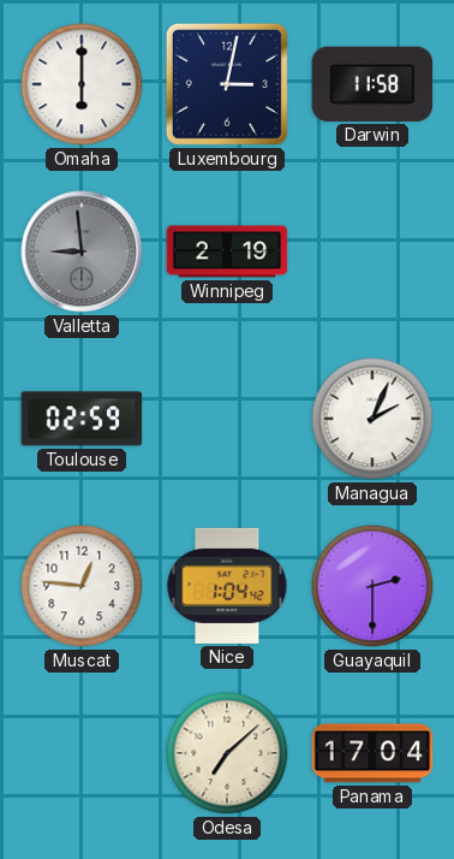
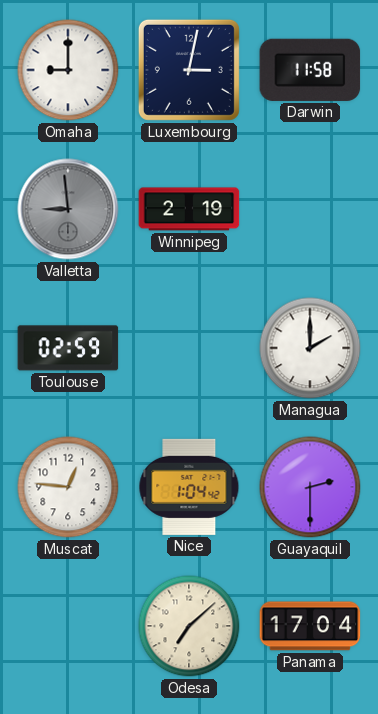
Omaha: 6:00 -> 9:00
Managua: 2:04 -> 2:00
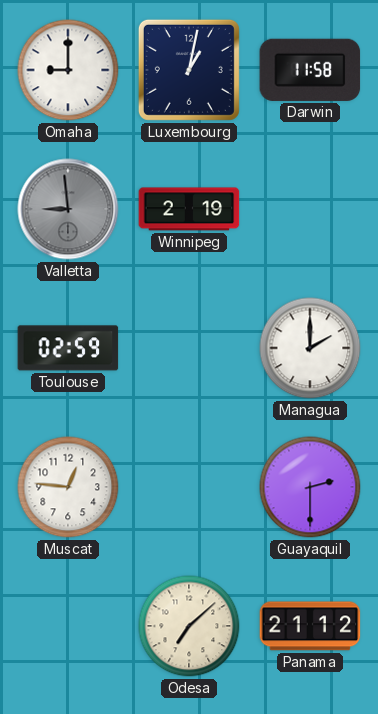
Luxembourg: 3:02 -> 1:02
Nice: 1:04 -> none
Panama: 17:04 -> 21:12
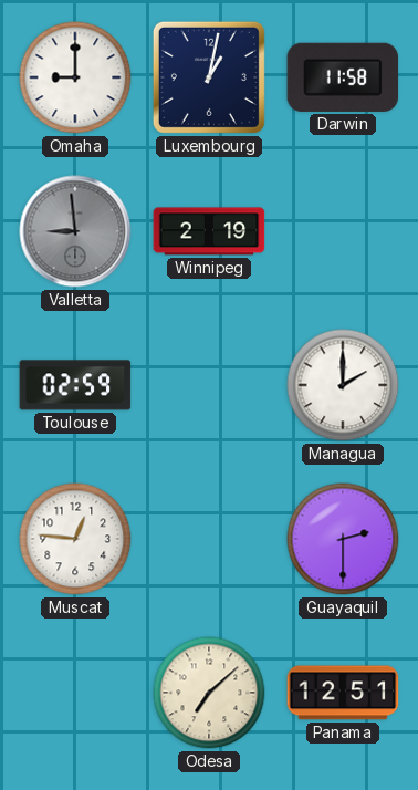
Panama: 21:12 -> 12:51
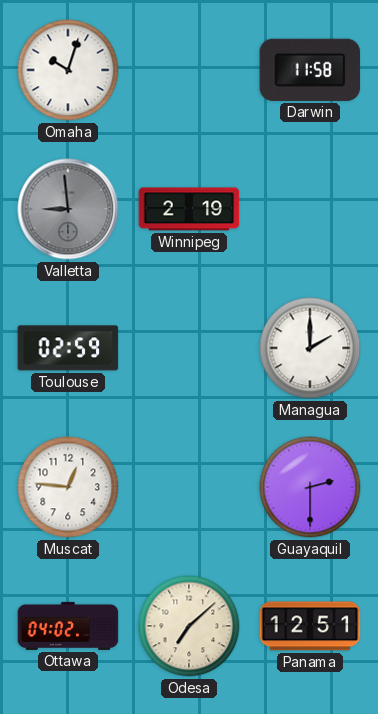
Omaha: 9:00 -> 10:03
Luxembourg: 1:02 -> none
Ottawa: none -> 04:02
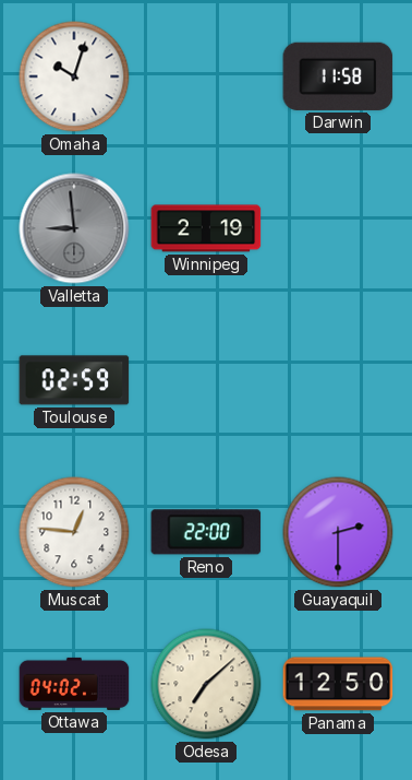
Managua: 2:00 -> none
Reno: none -> 22:00
Panama: 12:51 -> 12:50
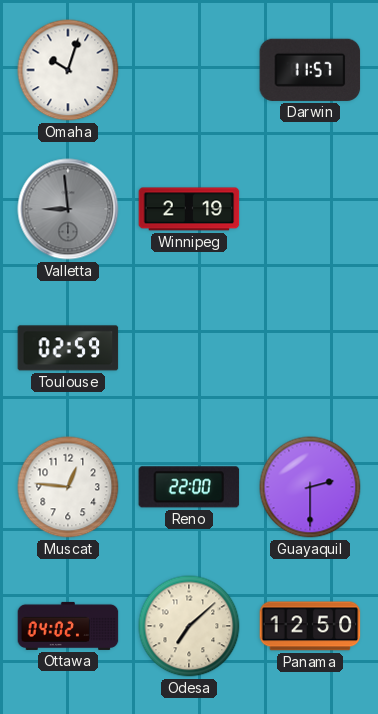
Darwin: 11:58 -> 11:57
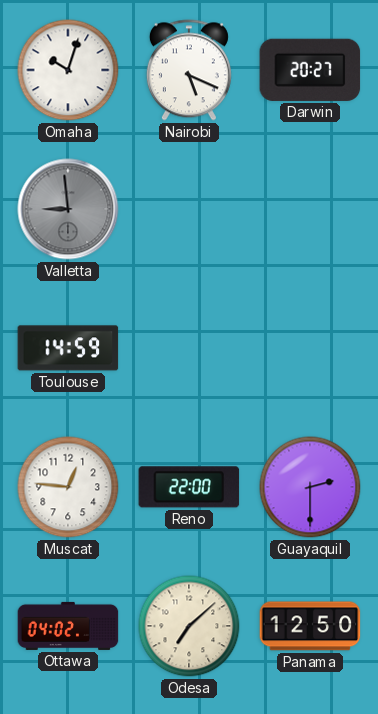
Nairobi: none -> 5:19
Darwin: 11:57 -> 20:27
Winnipeg: 2:19 -> none
Toulouse: 02:59 -> 14:59
